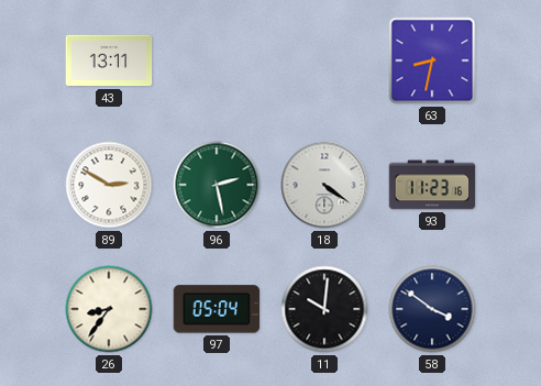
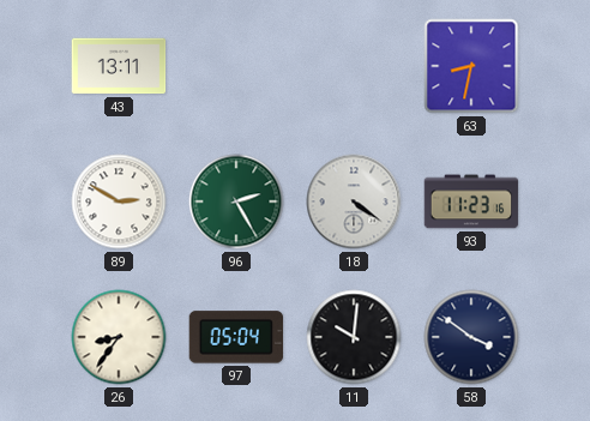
96: 2:28 -> 2:25
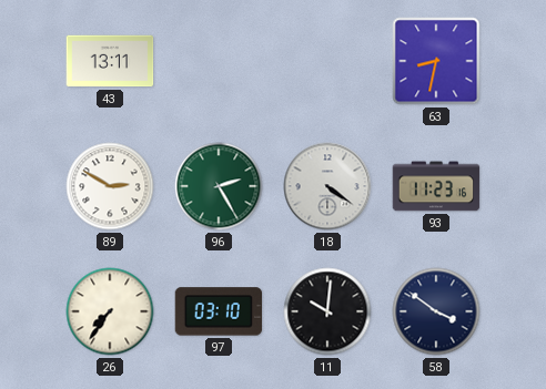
26: 8:36 -> 7:36
97: 05:04 -> 03:10
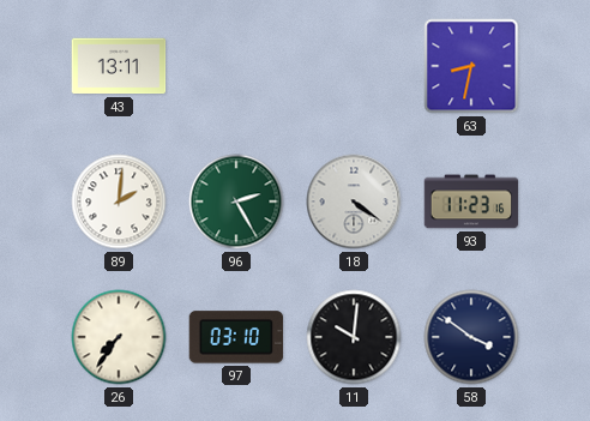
89: 2:50 -> 2:01
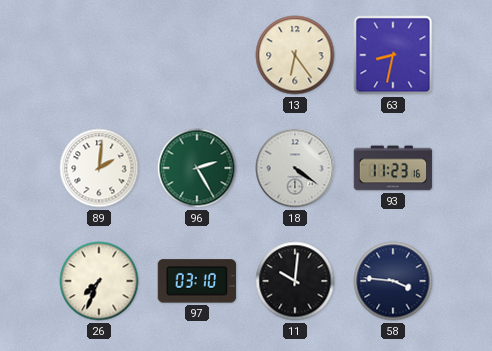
43: 13:11 -> none
13: none -> 6:24
26: 7:36 -> 7:34
58: 3:51 -> 3:46
